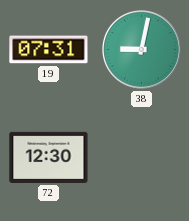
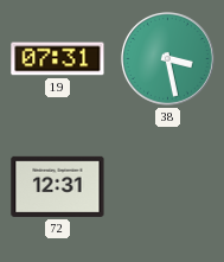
38: 9:02 -> 3:28
72: 12:30 -> 12:31
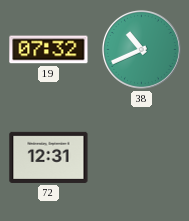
19: 07:31 -> 07:32
38: 3:28 -> 10:41
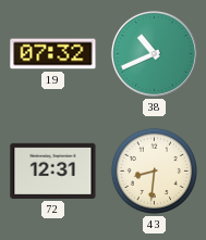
43: none -> 8:31
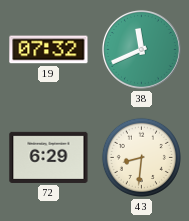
38: 10:41 -> 11:41
72: 12:31 -> 6:29
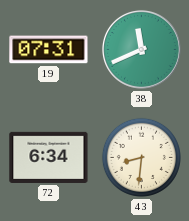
19: 07:32 -> 07:31
72: 6:29 -> 6:34
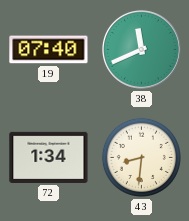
19: 07:31 -> 07:40
72: 6:34 -> 1:34
